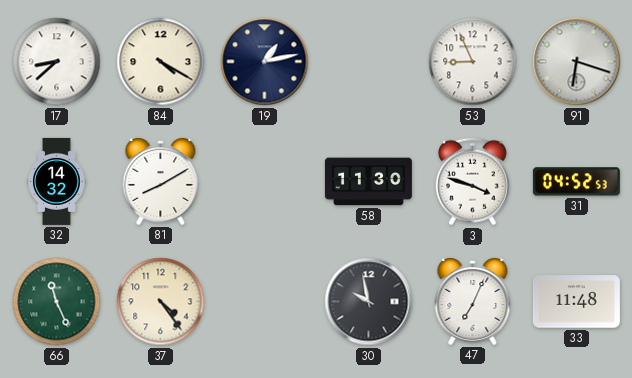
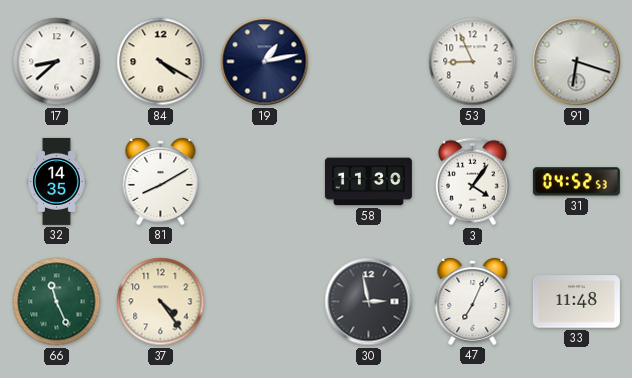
32: 14:32 -> 14:35
3: 3:48 -> 4:06
30: 9:58 -> 2:58
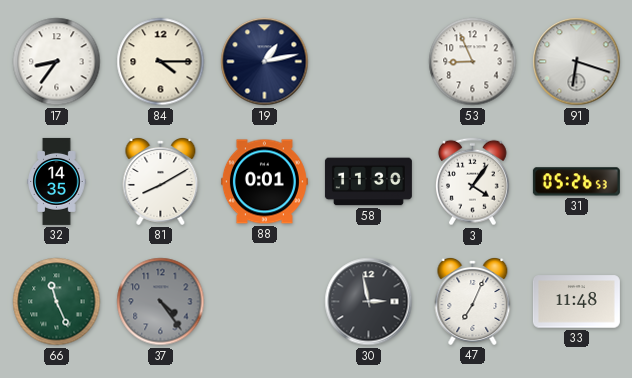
17: 8:38 -> 8:36
84: 4:20 -> 4:15
88: none -> 0:01
31: 04:52 -> 05:26
37 dial: cream -> grey
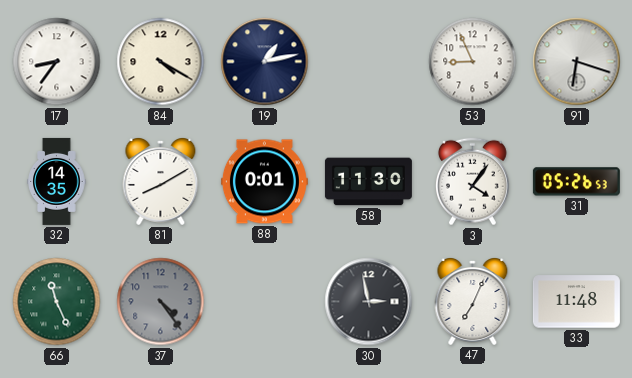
84: 4:15 -> 4:20
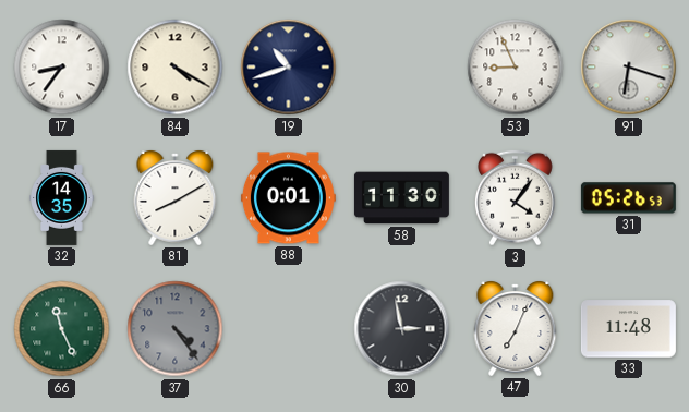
19: 1:13 -> 10:42
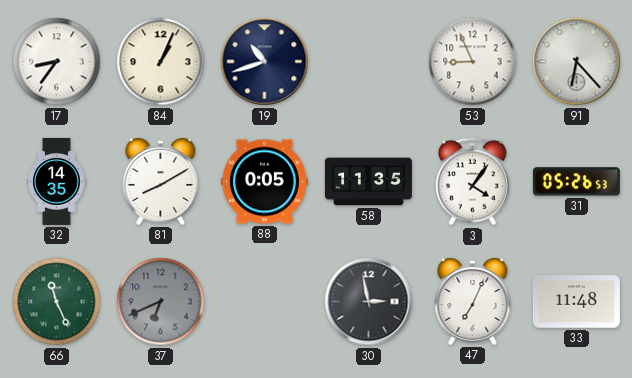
84: 4:20 -> 1:04
91: 6:18 -> 6:23
88: 0:01 -> 0:05
58: 11:30 -> 11:35
37: 4:24 -> 6:41
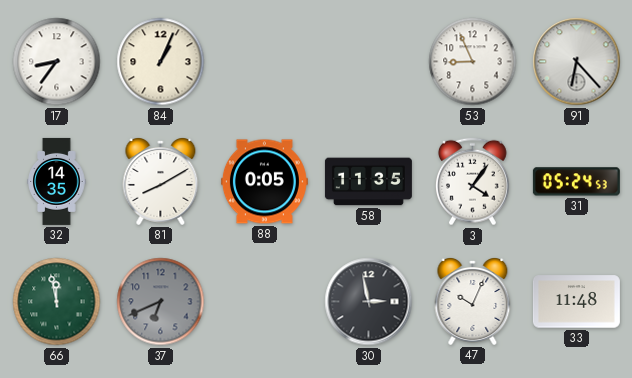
19: 10:42 -> none
31: 05:26 -> 05:24
66: 11:26 -> 11:58
47: 7:04 -> 10:04
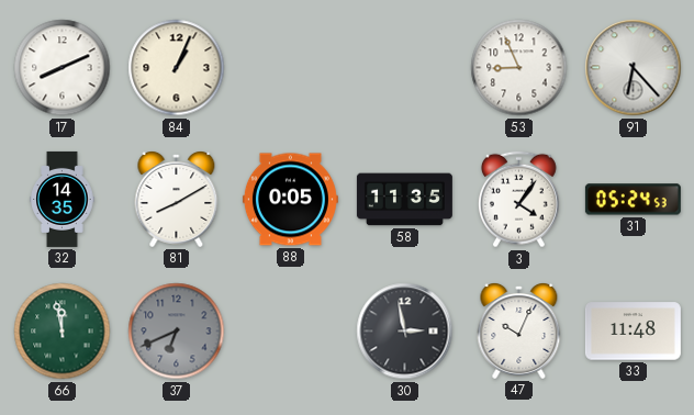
17: 8:36 -> 8:11
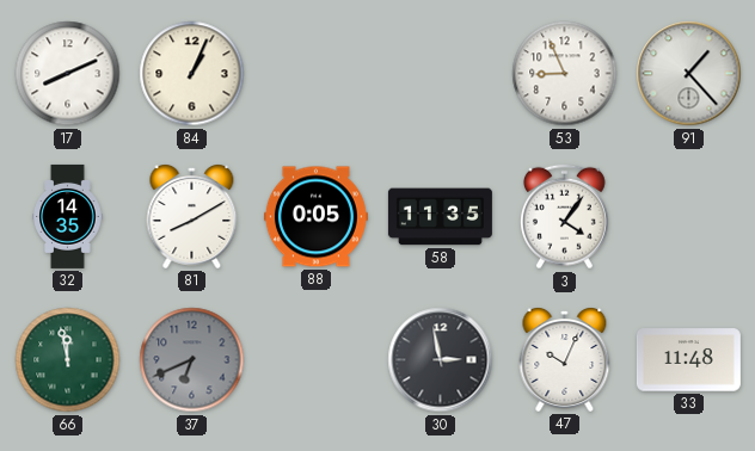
91: 6:23 -> 1:23
31: 05:24 -> none
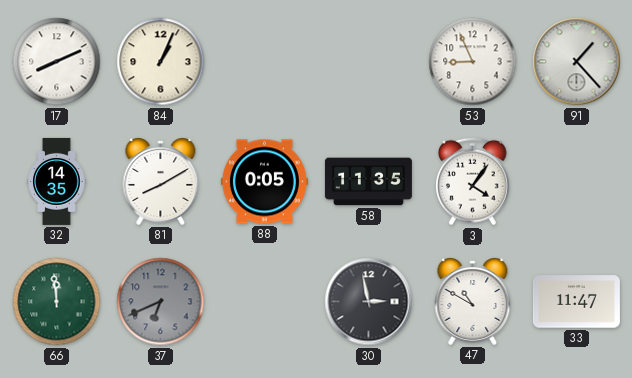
66: 11:58 -> 11:59
47: 10:04 -> 10:50
33: 11:48 -> 11:47
